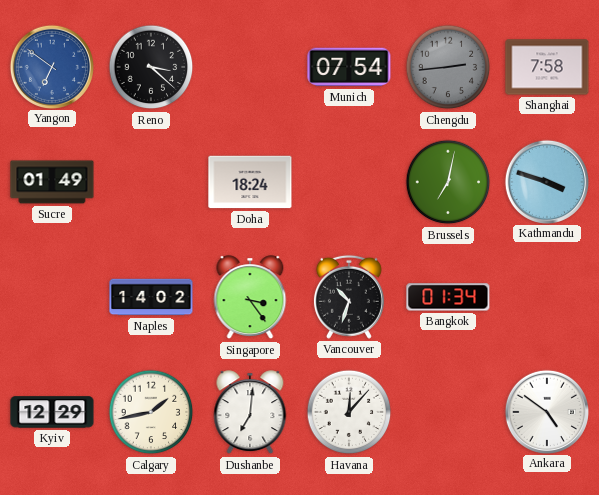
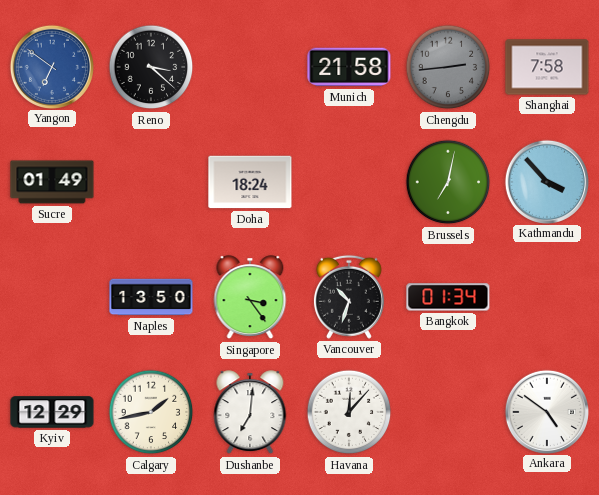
Munich: 07:54 -> 21:58
Kathmandu: 3:48 -> 3:53
Naples: 14:02 -> 13:50
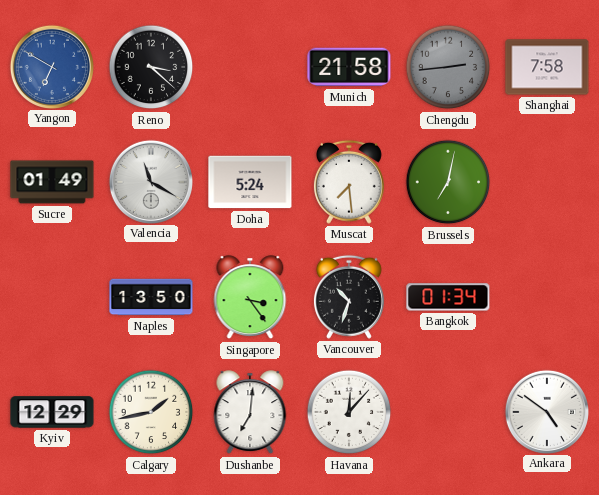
Yangon: 6:51 -> 6:50
Valencia: none -> 11:20
Doha: 18:24 -> 5:24
Muscat: none -> 7:29
Kathmandu: 3:53 -> none
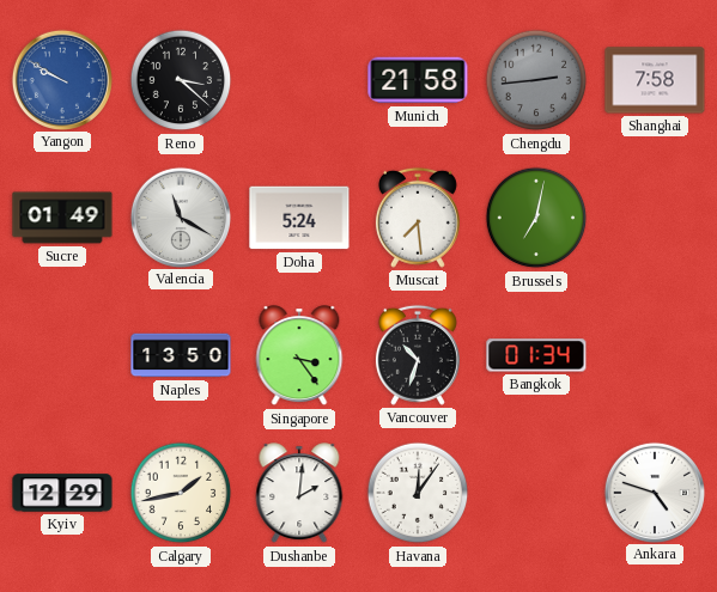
Yangon: 6:50 -> 9:50
Dushanbe: 7:01 -> 2:01
Havana: 12:07 -> 12:06
Ankara: 4:51 -> 4:48
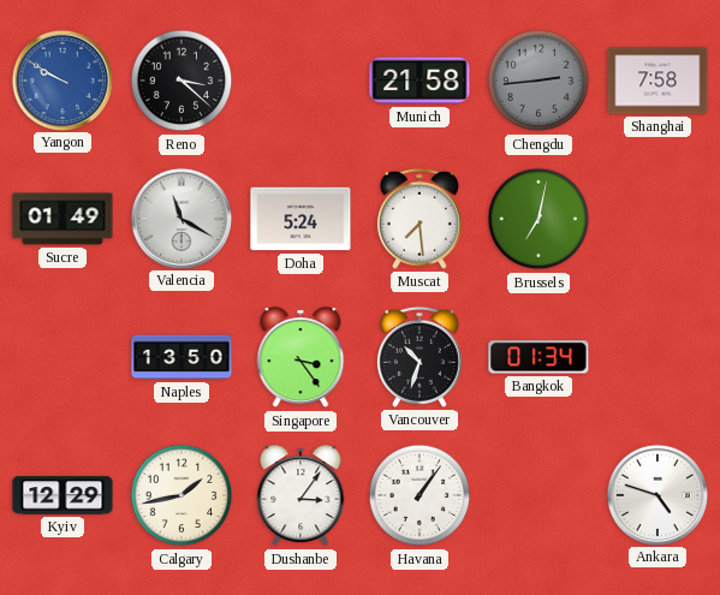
Dushanbe: 2:01 -> 3:06
Havana: 12:06 -> 1:06
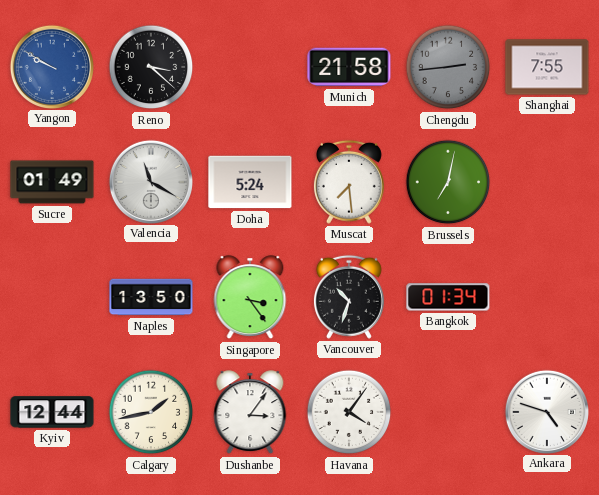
Shanghai: 7:58 -> 7:55
Kyiv: 12:29 -> 12:44
Havana: 1:06 -> 4:06
